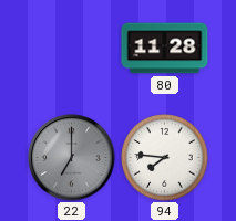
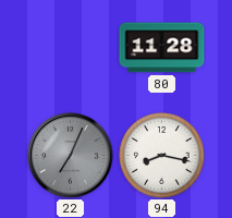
22: 7:00 -> 7:04
94: 7:46 -> 8:17
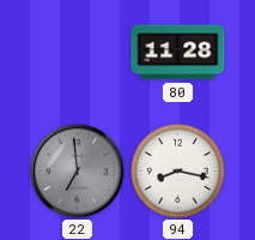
22: 7:04 -> 6:59
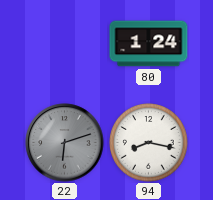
80: 11:28 -> 1:24
22: 6:59 -> 6:12
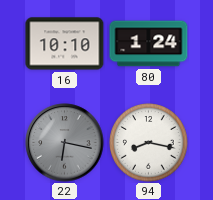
16: none -> 10:10
22: 6:12 -> 6:17
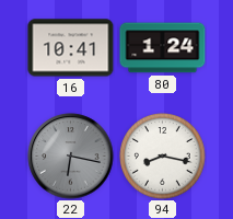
16: 10:10 -> 10:41
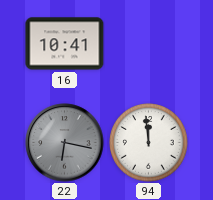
80: 1:24 -> none
94: 8:17 -> 11:59
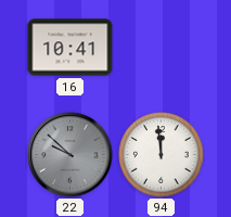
22: 6:17 -> 9:52
